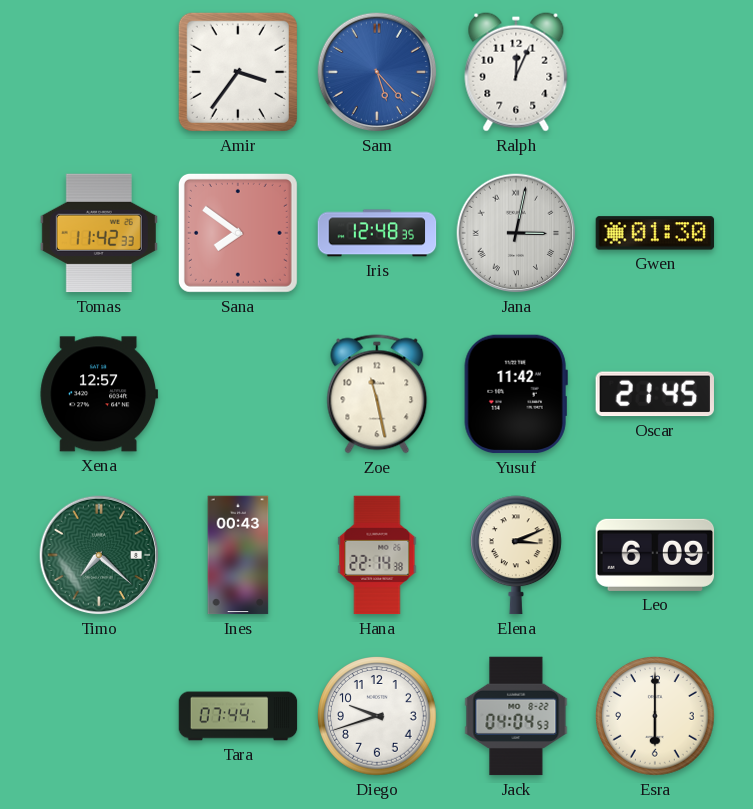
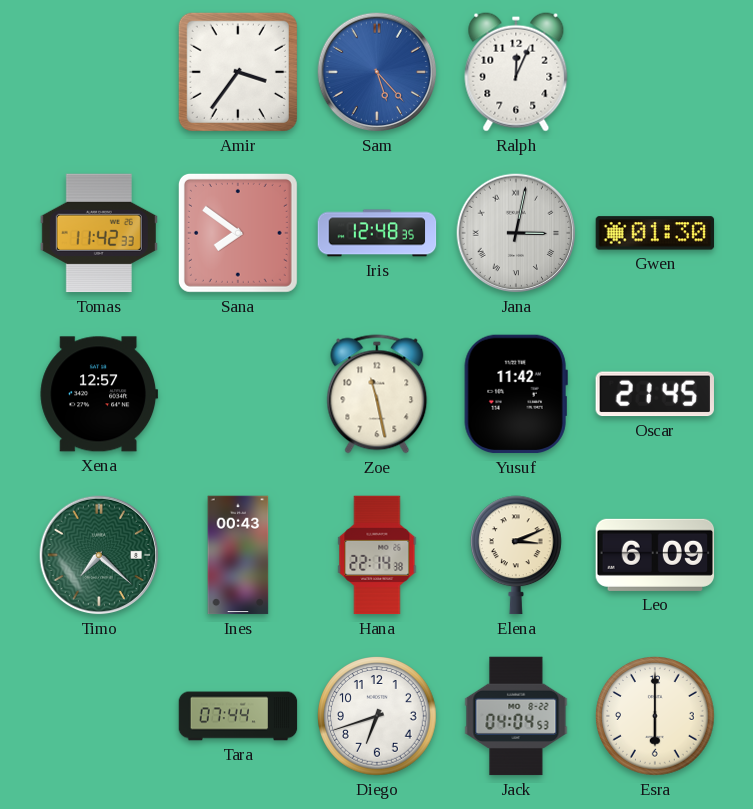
Diego: 9:42 -> 6:42
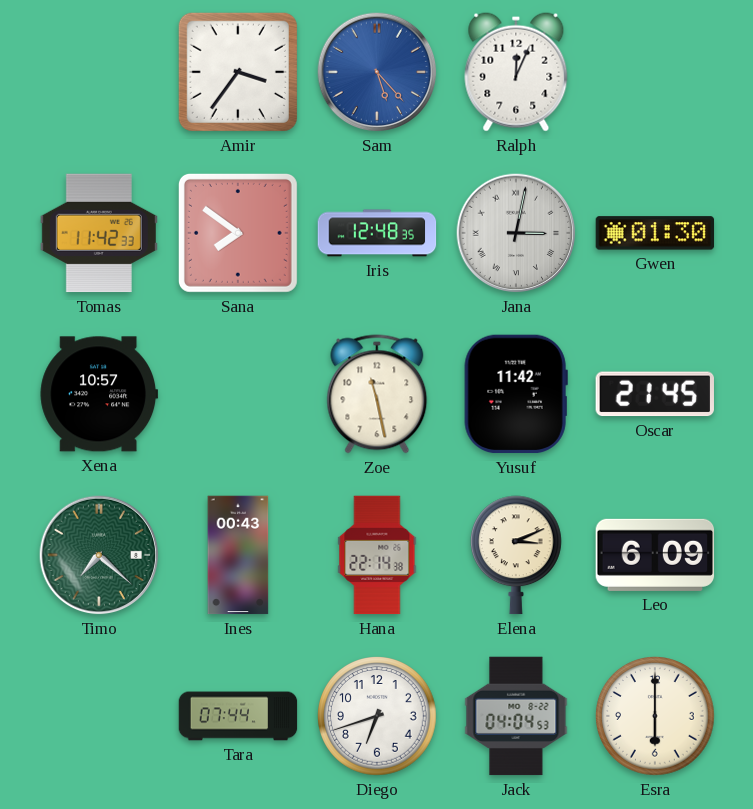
Xena: 12:57 -> 10:57
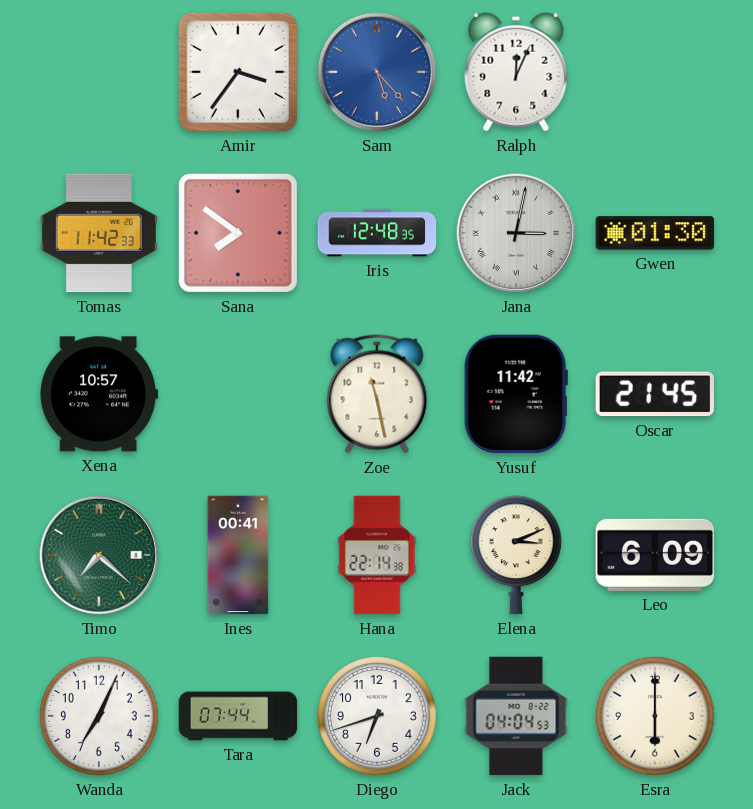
Ines: 00:43 -> 00:41
Wanda: none -> 7:04
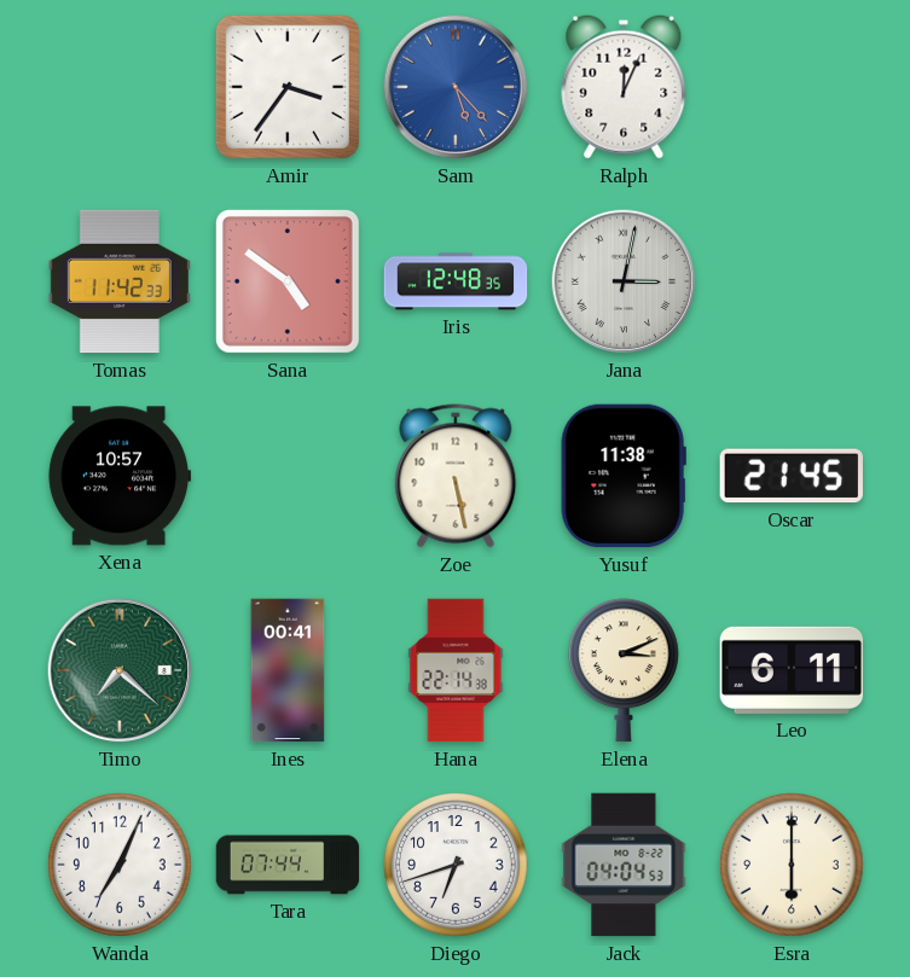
Sana: 7:51 -> 4:51
Gwen: 01:30 -> none
Zoe: 11:28 -> 5:28
Yusuf: 11:42 -> 11:38
Leo: 6:09 -> 6:11
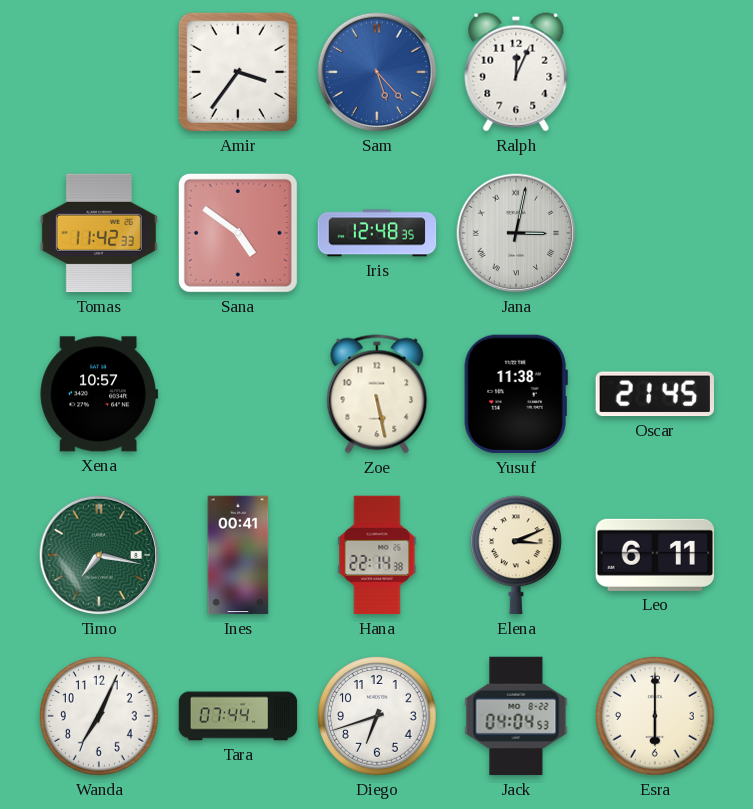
Timo: 7:22 -> 7:17
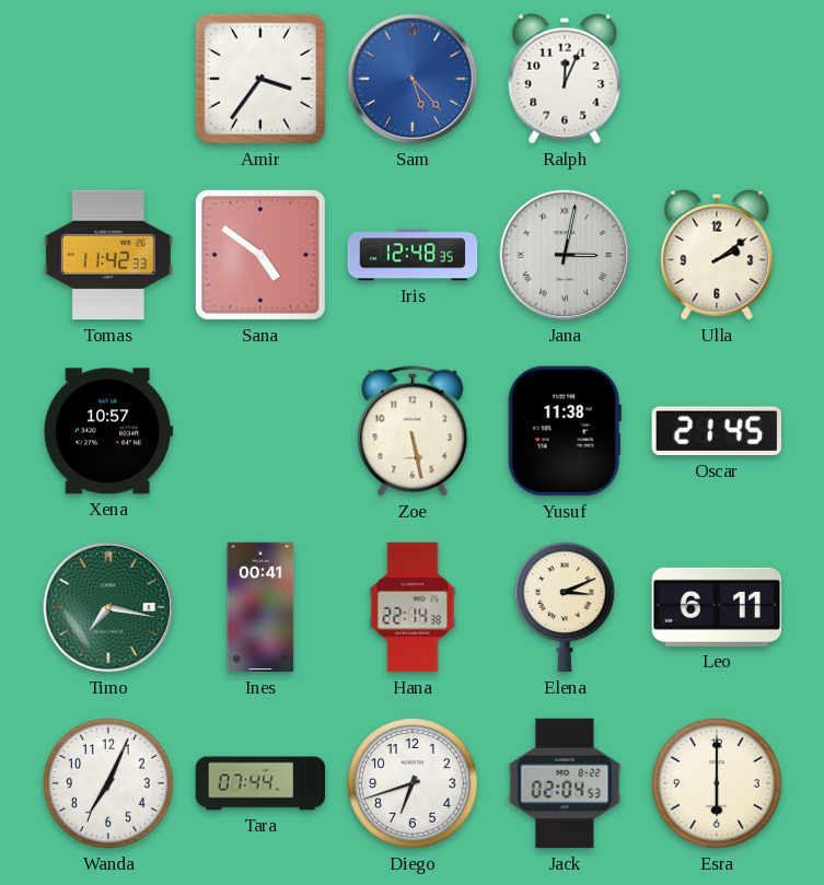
Ulla: none -> 2:09
Jack: 04:04 -> 02:04
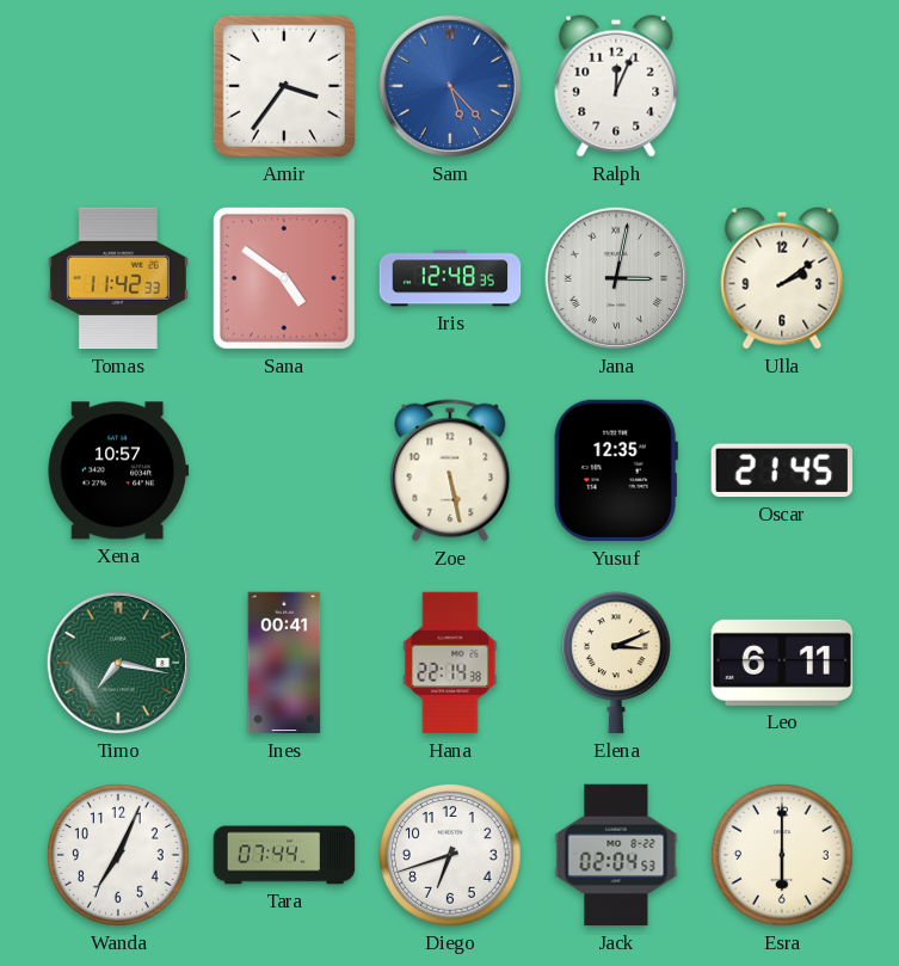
Yusuf: 11:38 -> 12:35
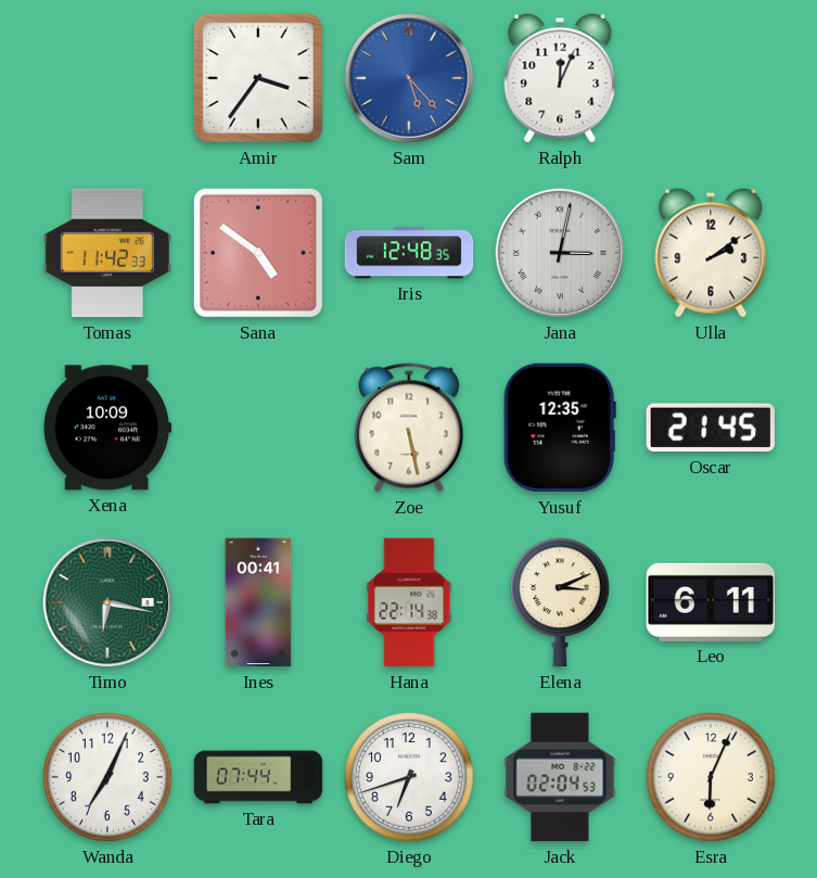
Xena: 10:57 -> 10:09
Timo: 7:17 -> 6:17
Esra: 6:00 -> 6:04
